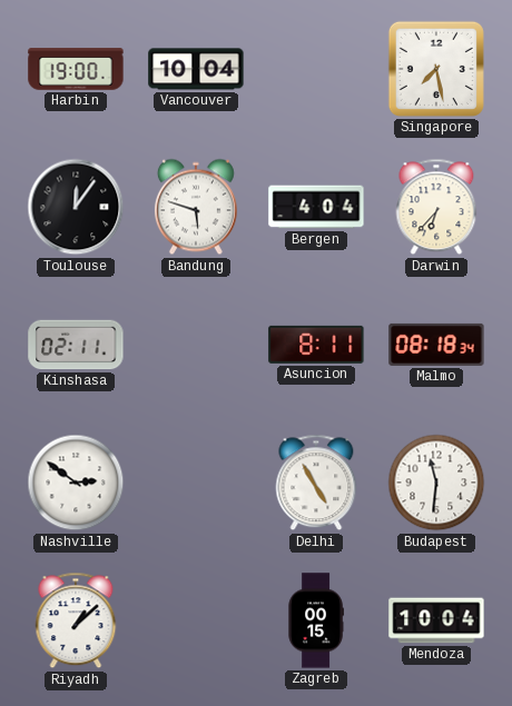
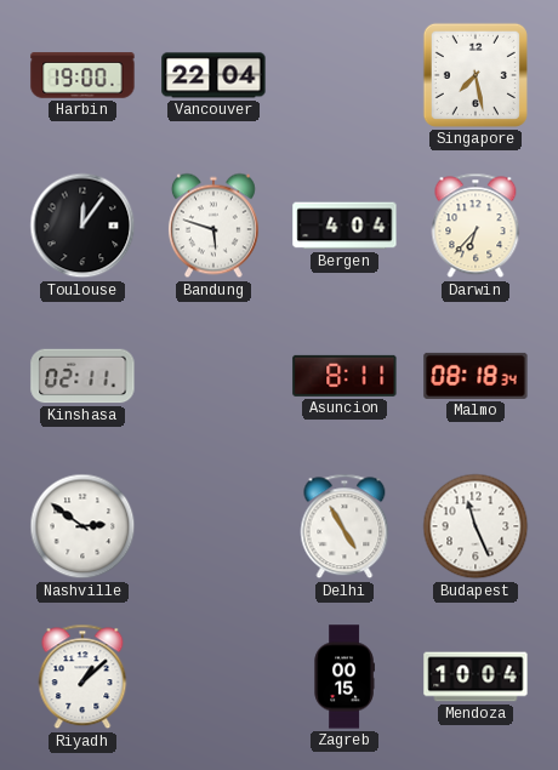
Vancouver: 10:04 -> 22:04
Budapest: 11:31 -> 11:26
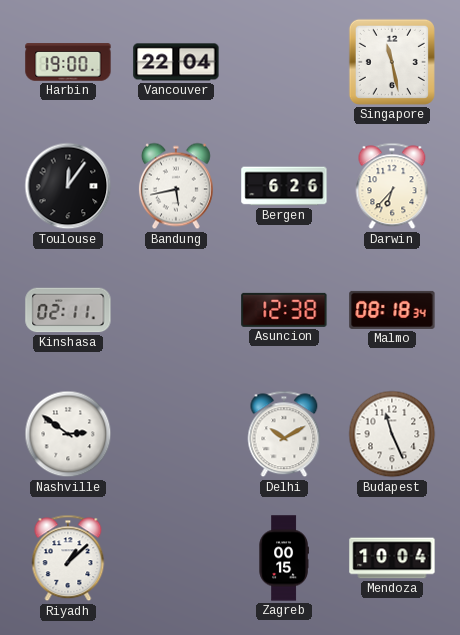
Singapore: 7:28 -> 11:28
Bandung: 5:48 -> 5:43
Bergen: 4:04 -> 6:26
Asuncion: 8:11 -> 12:38
Delhi: 4:55 -> 10:10
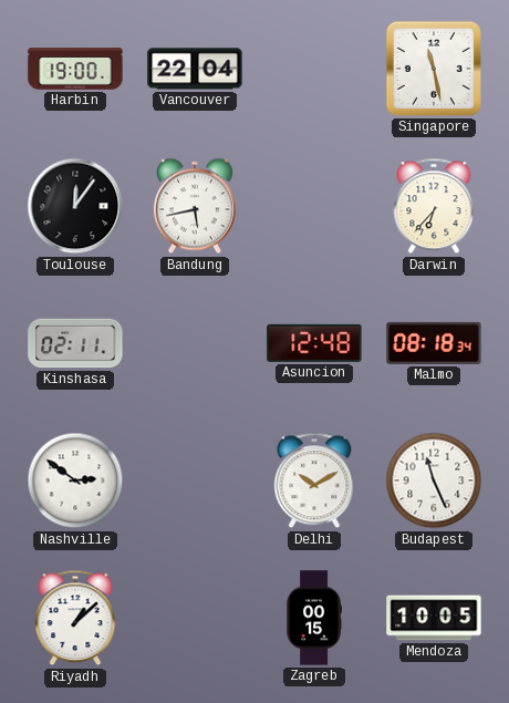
Bergen: 6:26 -> none
Asuncion: 12:38 -> 12:48
Mendoza: 10:04 -> 10:05
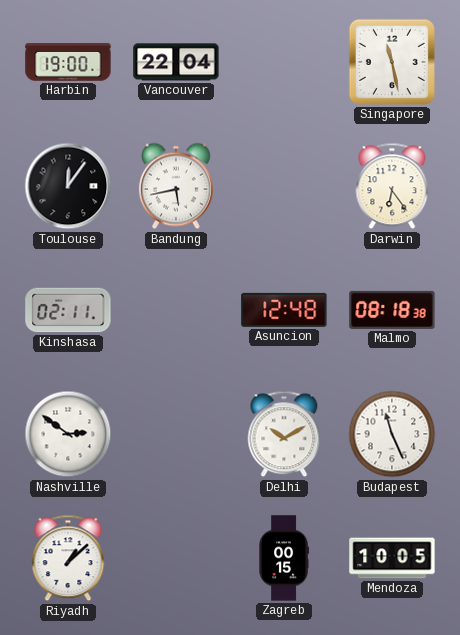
Darwin: 6:37 -> 6:24
Malmo: 08:18:34 -> 08:18:38
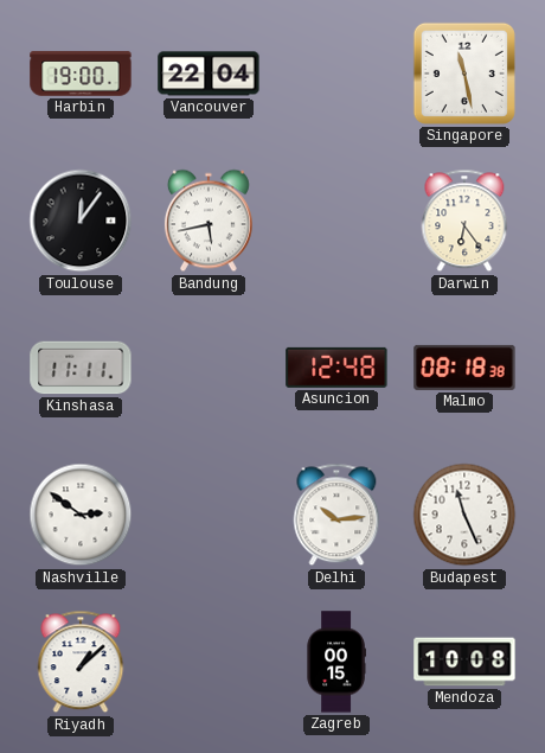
Kinshasa: 02:11 -> 11:11
Delhi: 10:10 -> 10:14
Mendoza: 10:05 -> 10:08
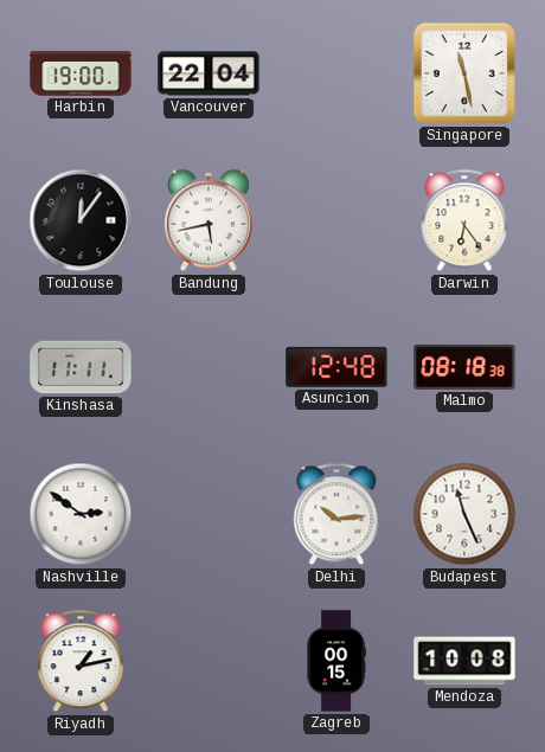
Riyadh: 1:08 -> 1:13
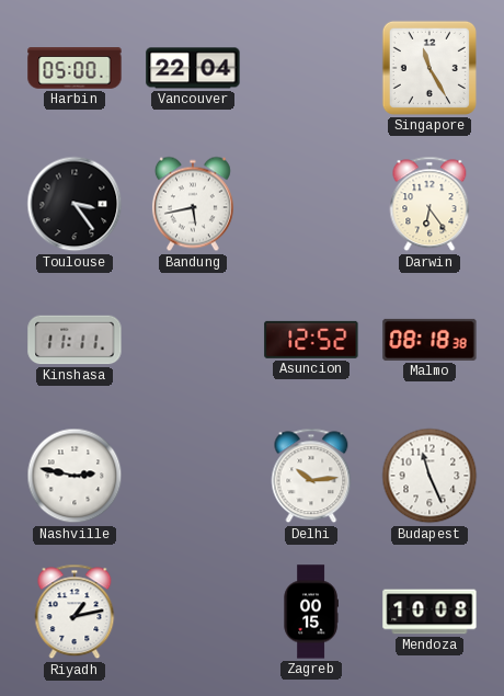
Harbin: 19:00 -> 05:00
Singapore: 11:28 -> 11:25
Toulouse: 12:06 -> 3:24
Asuncion: 12:48 -> 12:52
Nashville: 2:51 -> 2:47
